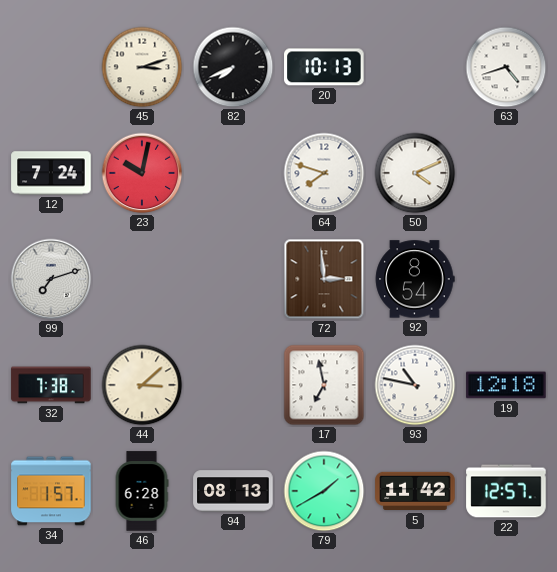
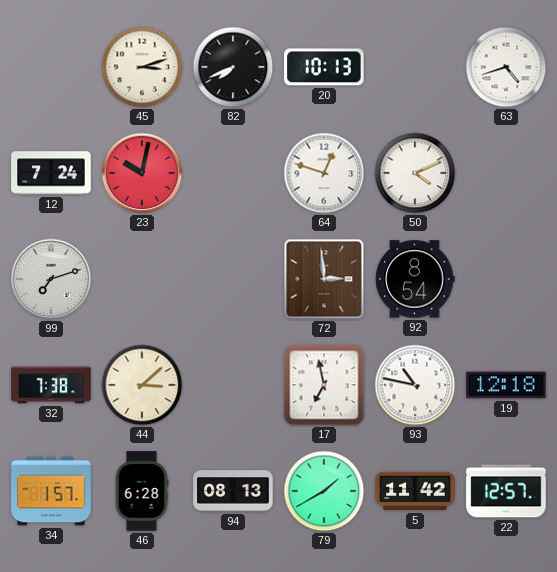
64: 7:48 -> 12:48
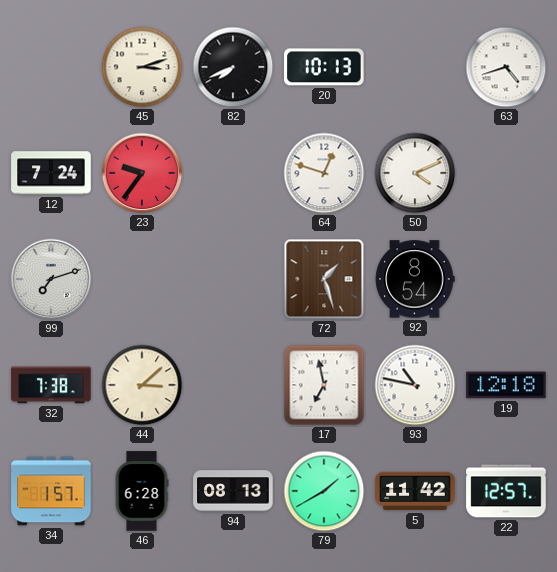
23: 10:02 -> 9:36
72: 2:59 -> 1:27
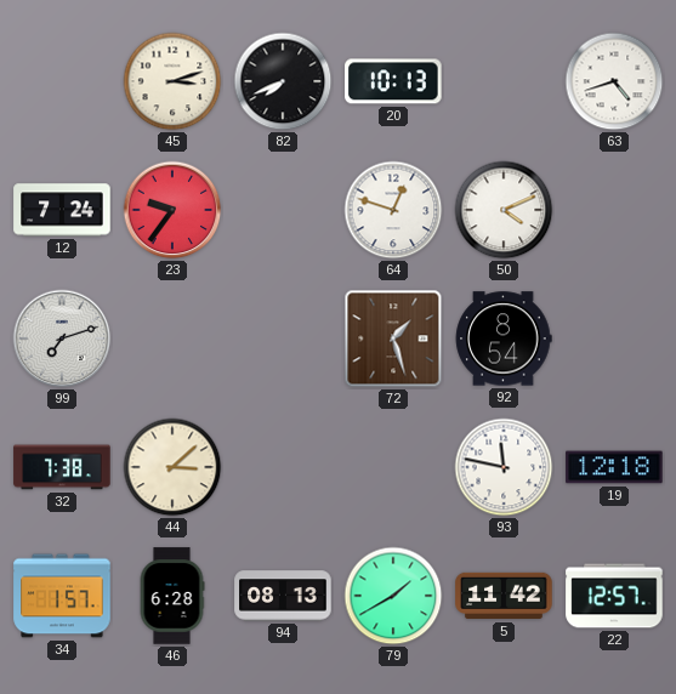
17: 6:58 -> none
93: 10:47 -> 11:47
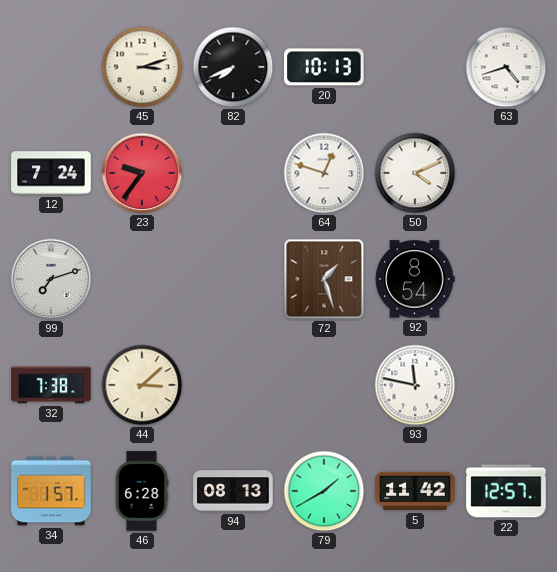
19: 12:18 -> none
